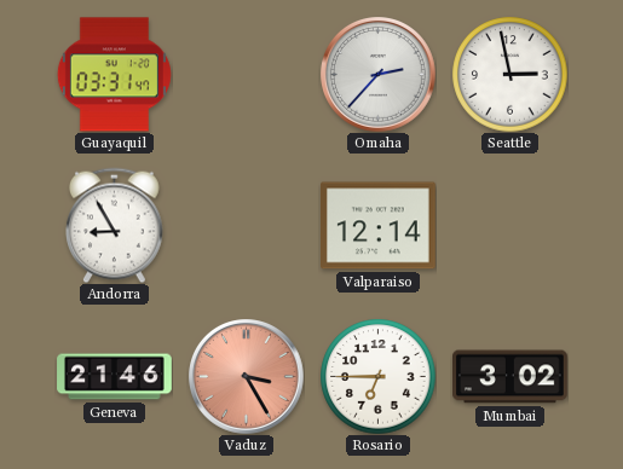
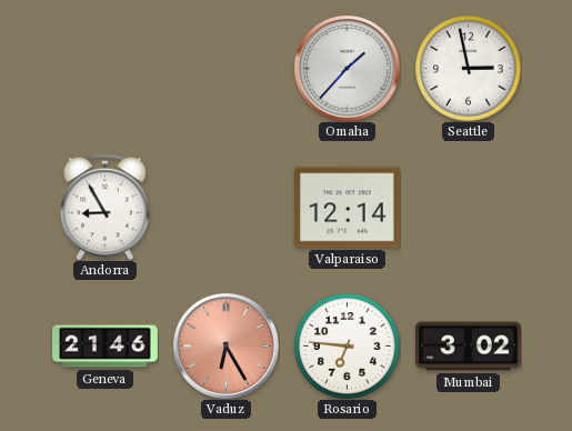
Guayaquil: 03:31 -> none
Omaha: 2:37 -> 1:37
Vaduz: 3:25 -> 6:25
Rosario: 6:45 -> 6:46
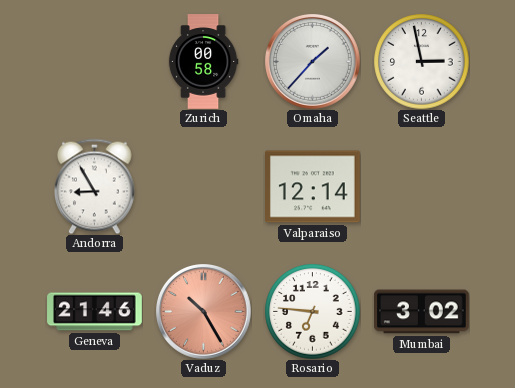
Zurich: none -> 00:58
Vaduz: 6:25 -> 10:25
